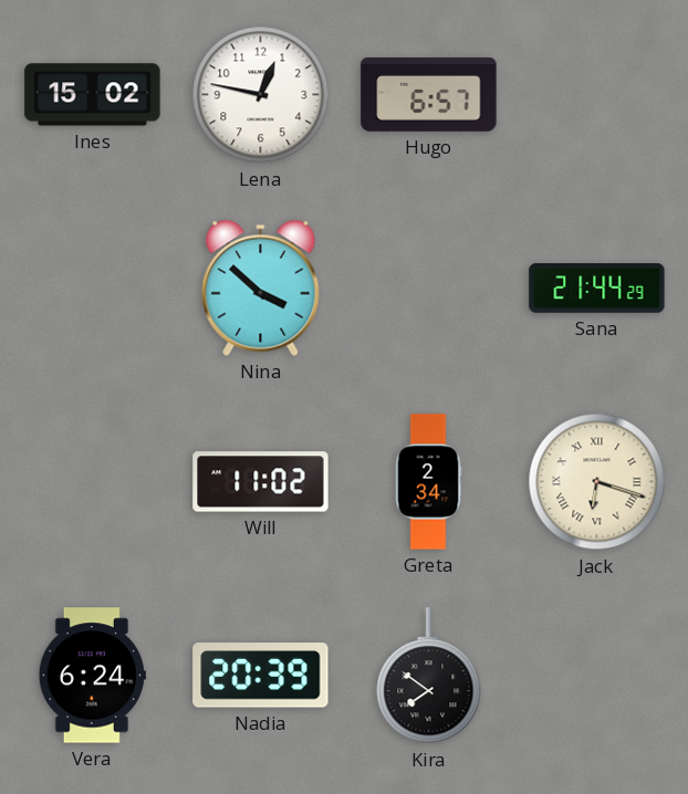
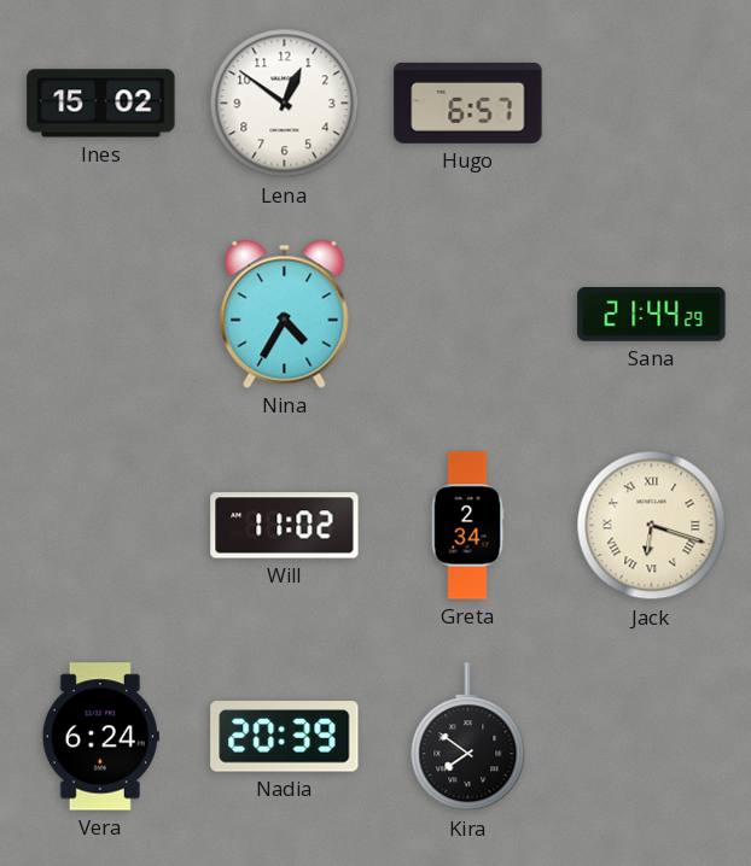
Lena: 12:47 -> 12:51
Nina: 3:52 -> 4:35
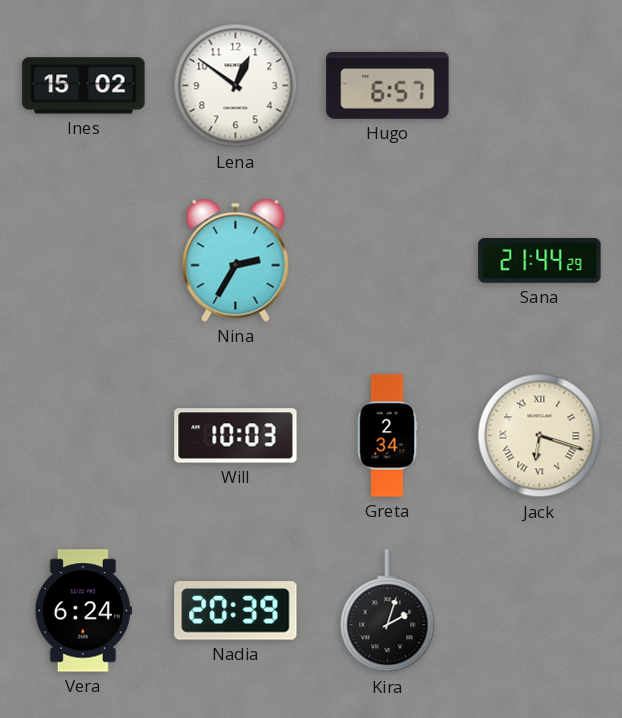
Nina: 4:35 -> 2:35
Will: 11:02 -> 10:03
Kira: 7:51 -> 2:03
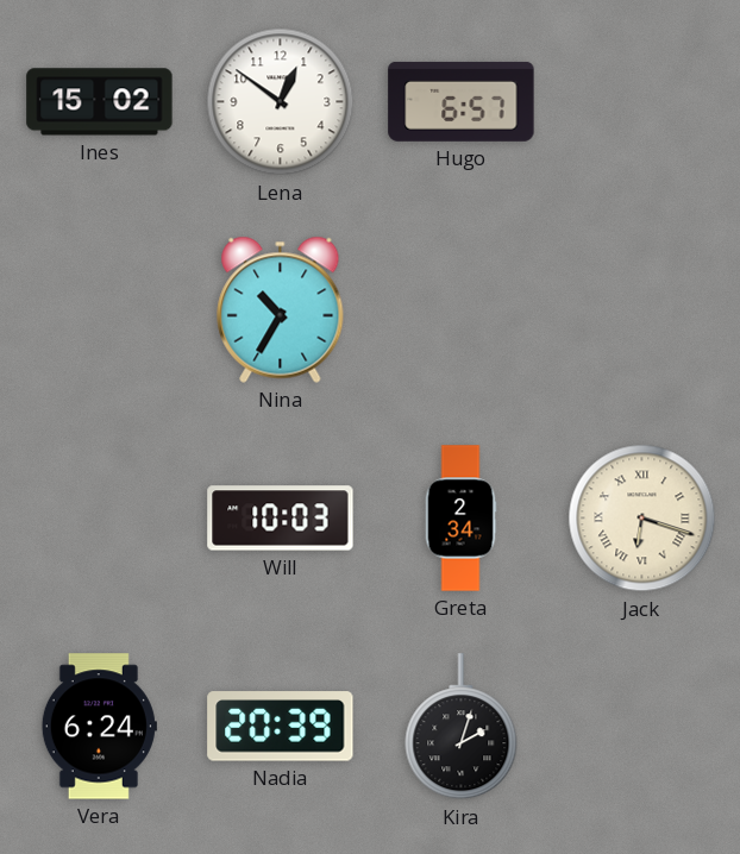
Nina: 2:35 -> 10:35
Sana: 21:44 -> none
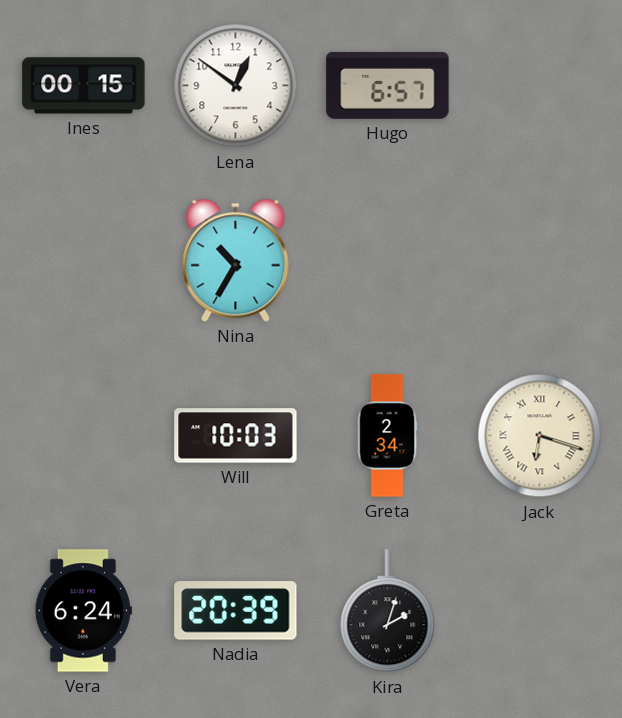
Ines: 15:02 -> 00:15
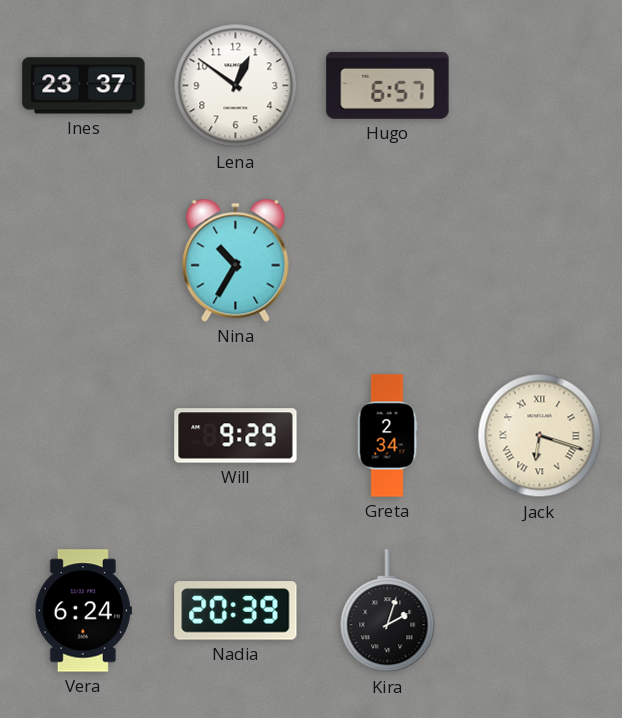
Ines: 00:15 -> 23:37
Will: 10:03 -> 9:29
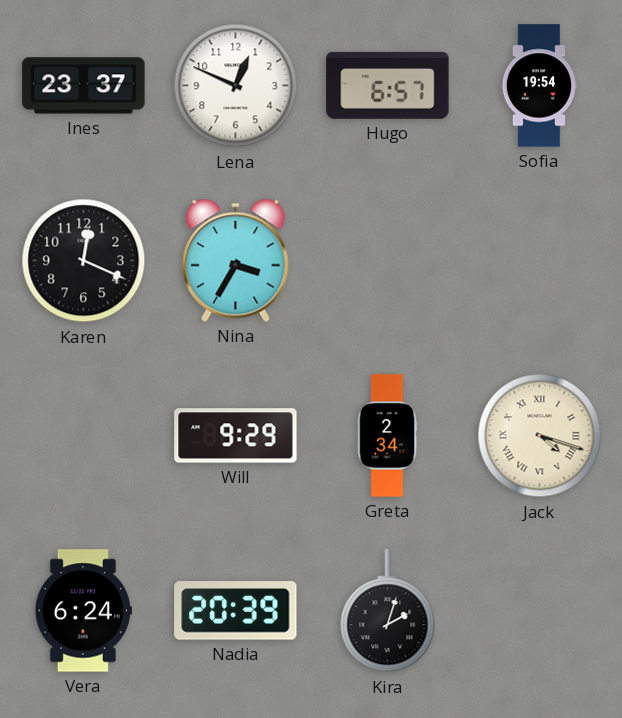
Lena: 12:51 -> 12:49
Sofia: none -> 19:54
Karen: none -> 12:19
Nina: 10:35 -> 3:35
Jack: 6:18 -> 4:18
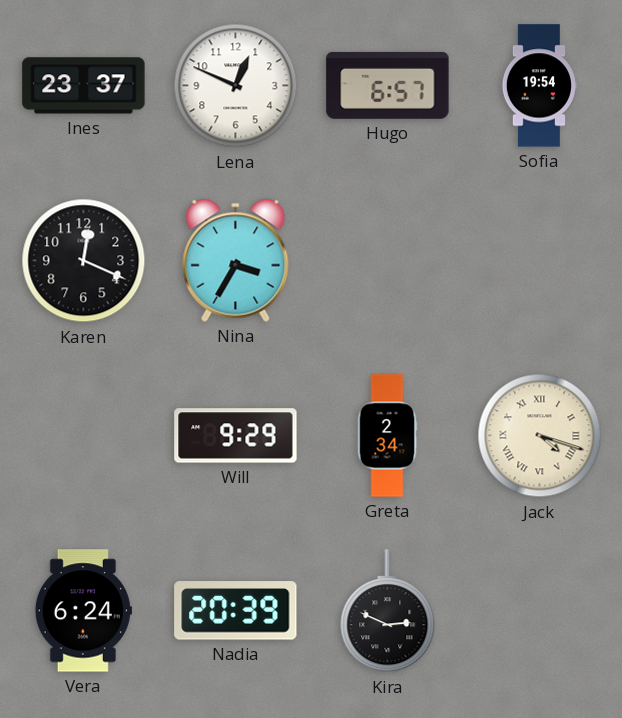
Kira: 2:03 -> 2:49
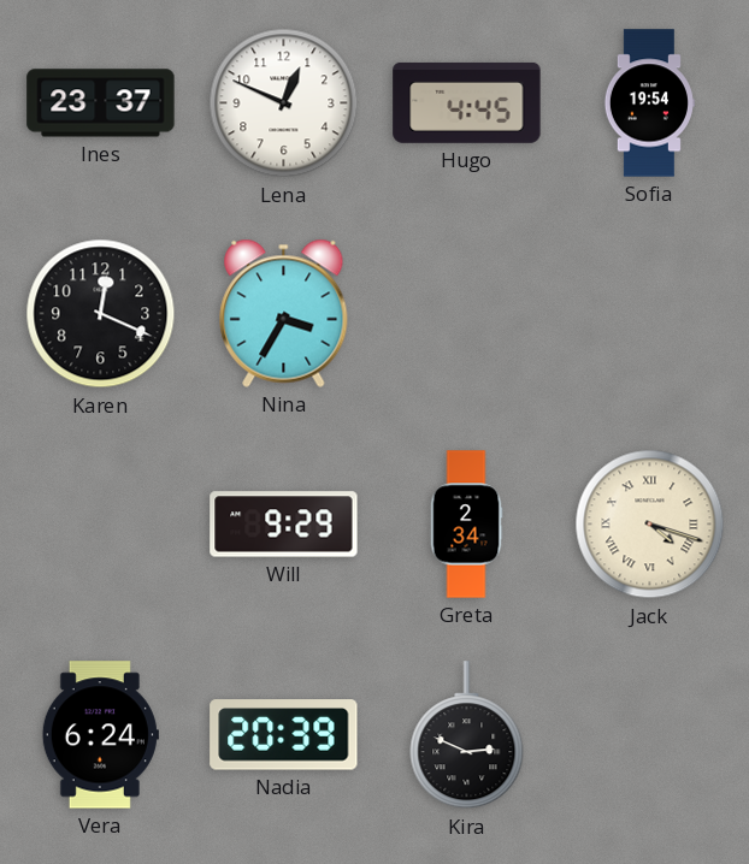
Hugo: 6:57 -> 4:45
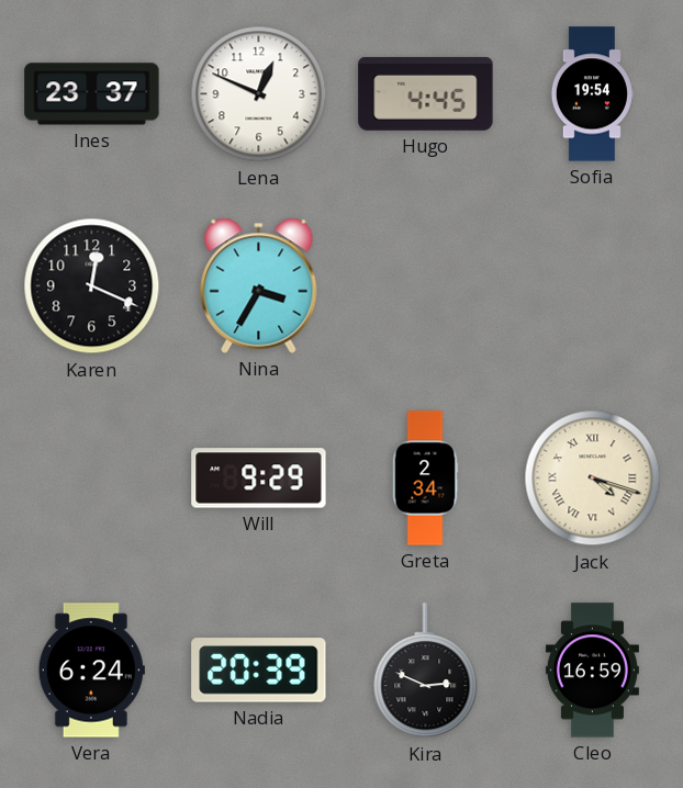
Cleo: none -> 16:59
